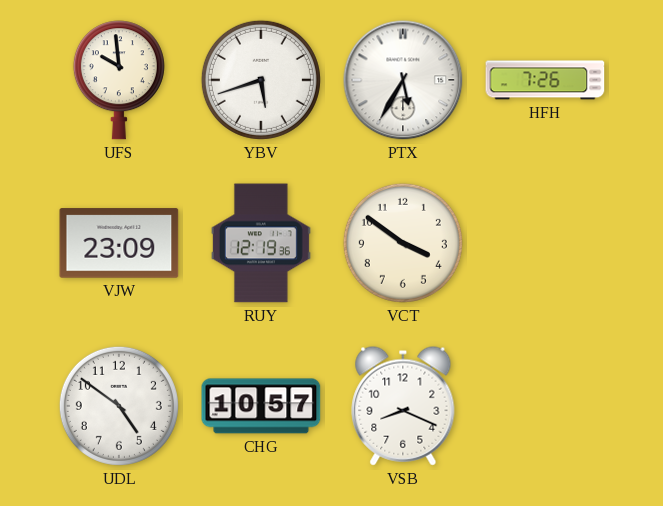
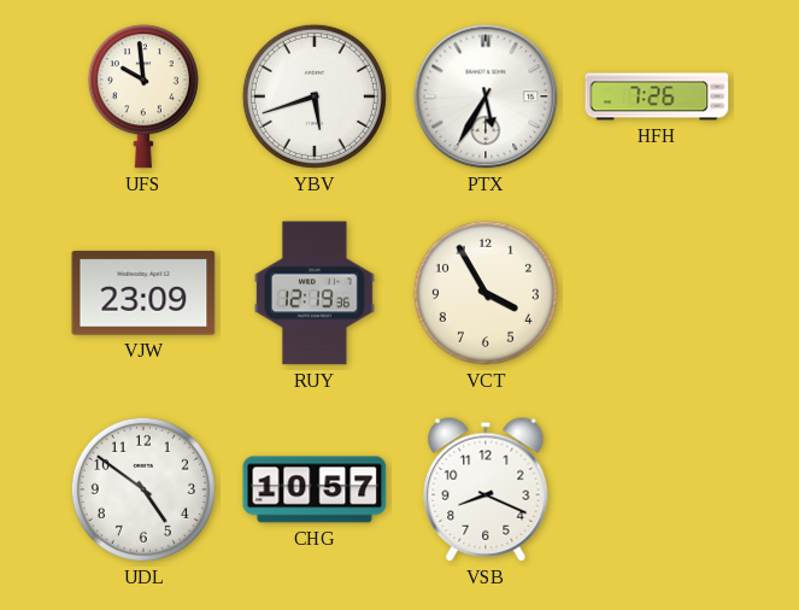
VCT: 3:51 -> 3:55
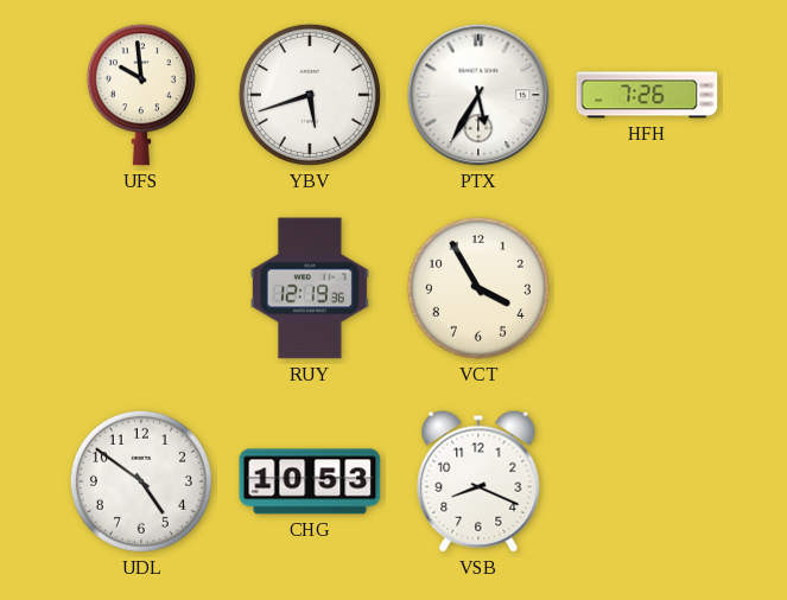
VJW: 23:09 -> none
CHG: 10:57 -> 10:53
